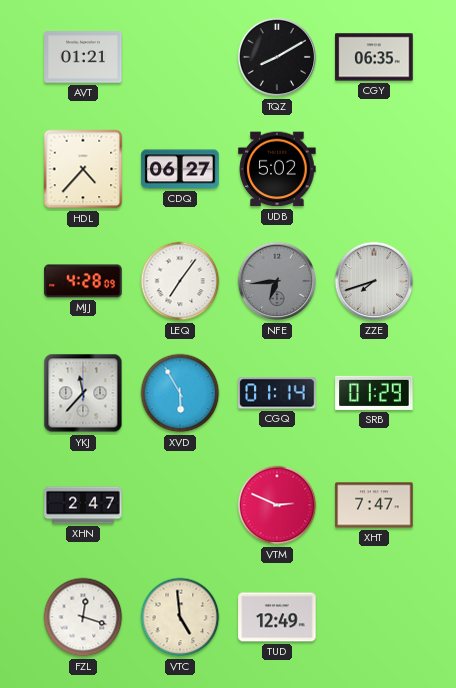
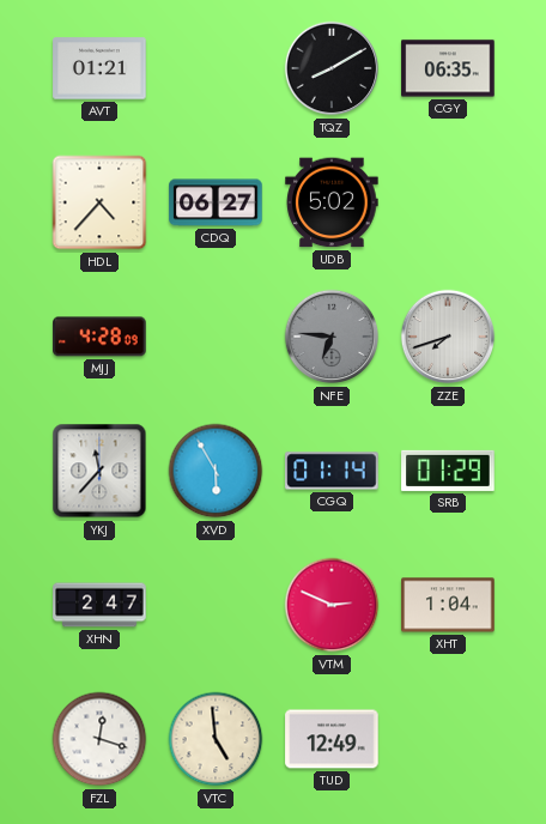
LEQ: 7:06 -> none
NFE: 6:44 -> 6:46
XHT: 7:47 -> 1:04
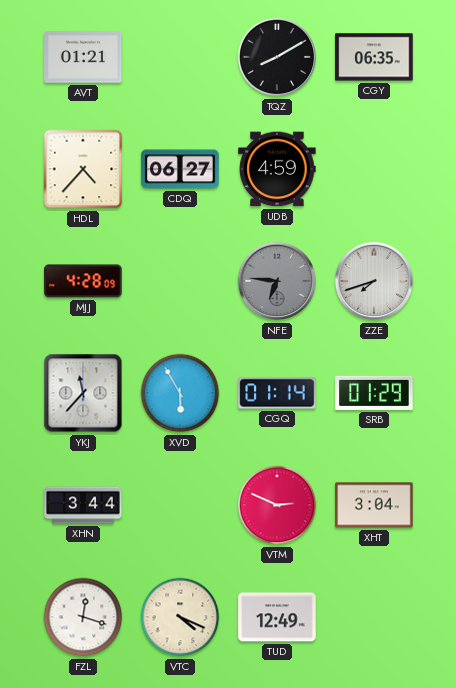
UDB: 5:02 -> 4:59
XHN: 2:47 -> 3:44
XHT: 1:04 -> 3:04
VTC: 4:59 -> 4:19
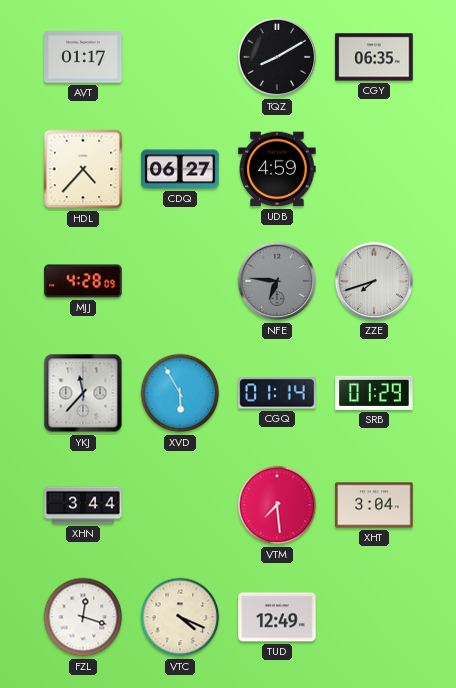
AVT: 01:21 -> 01:17
VTM: 2:49 -> 7:29
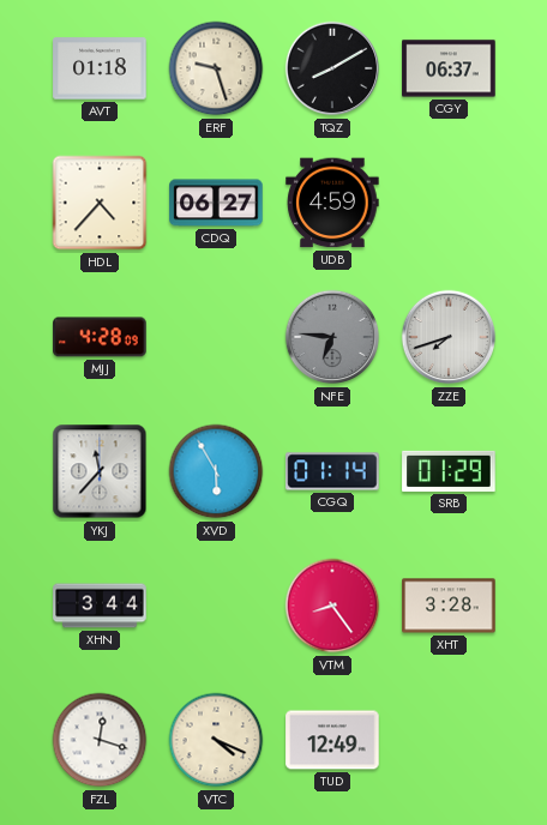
AVT: 01:17 -> 01:18
ERF: none -> 9:27
CGY: 06:35 -> 06:37
VTM: 7:29 -> 8:24
XHT: 3:04 -> 3:28
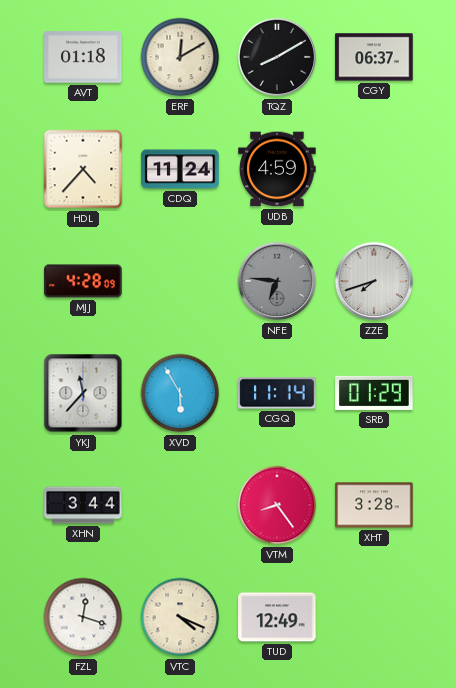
ERF: 9:27 -> 12:10
CDQ: 06:27 -> 11:24
CGQ: 01:14 -> 11:14
